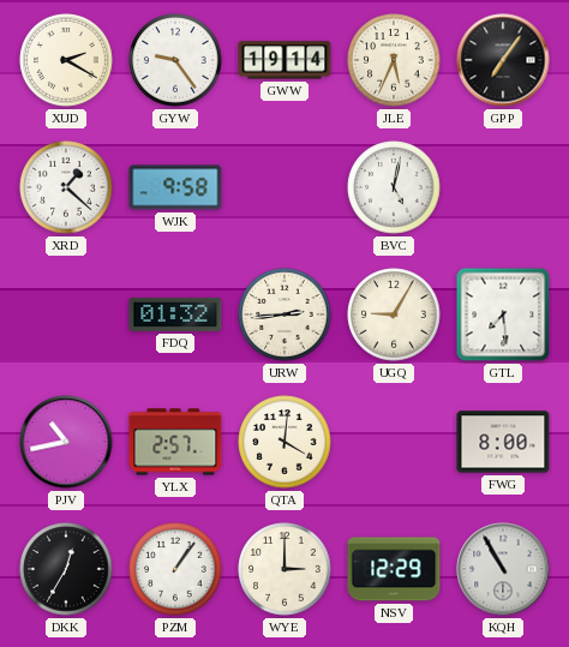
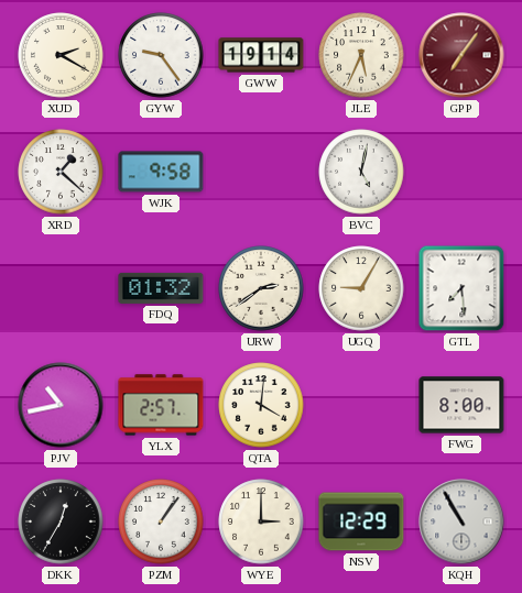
GPP dial: black -> burgundy
URW: 2:44 -> 2:39
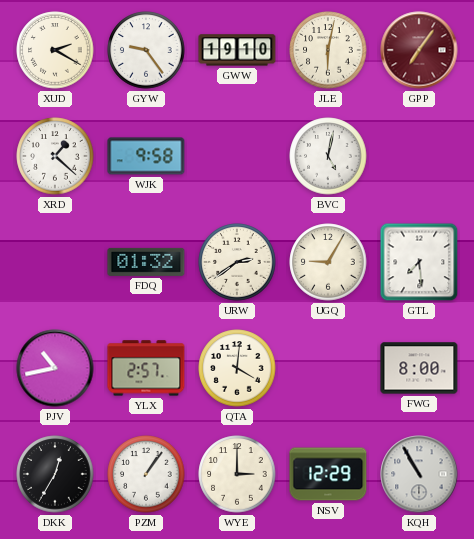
GWW: 19:14 -> 19:10
JLE: 5:34 -> 6:02
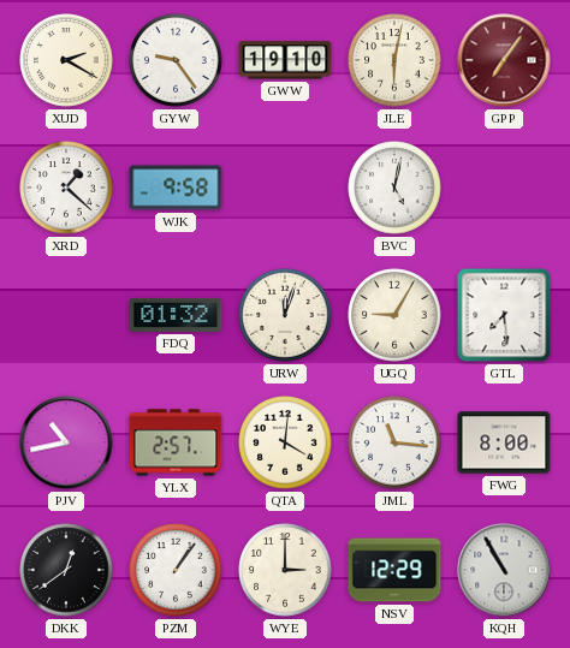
URW: 2:39 -> 12:03
JML: none -> 11:16
DKK: 12:35 -> 12:39
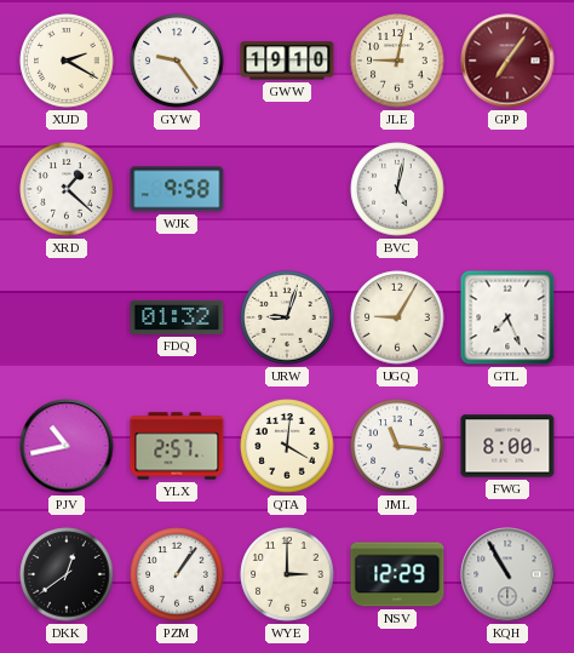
JLE: 6:02 -> 9:02
URW: 12:03 -> 9:03
GTL: 7:29 -> 7:26
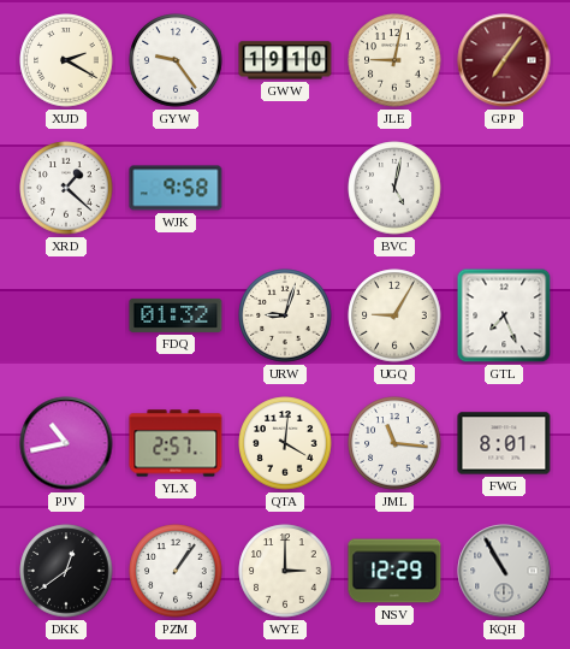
FWG: 8:00 -> 8:01
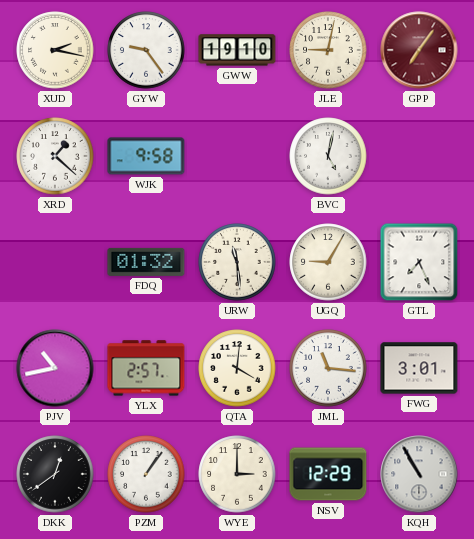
XUD: 2:20 -> 2:17
URW: 9:03 -> 11:29
FWG: 8:01 -> 3:01
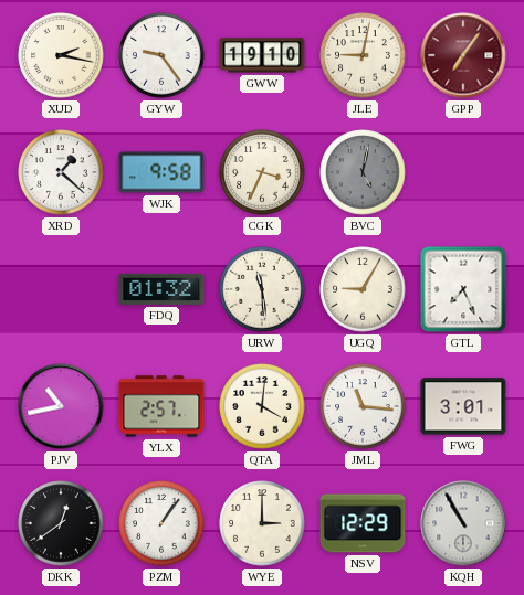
CGK: none -> 3:34
BVC dial: white -> grey
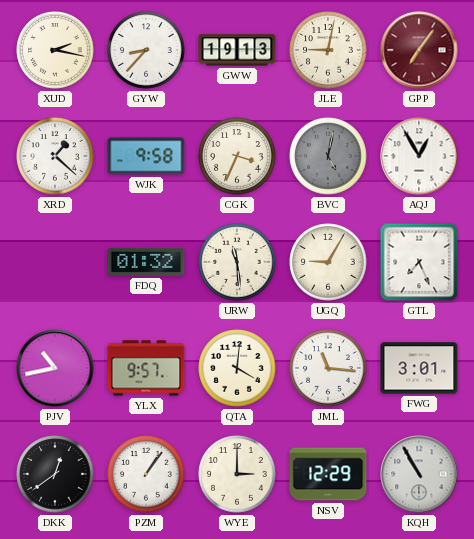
GYW: 9:24 -> 8:37
GWW: 19:10 -> 19:13
AQJ: none -> 12:55
YLX: 2:57 -> 9:57
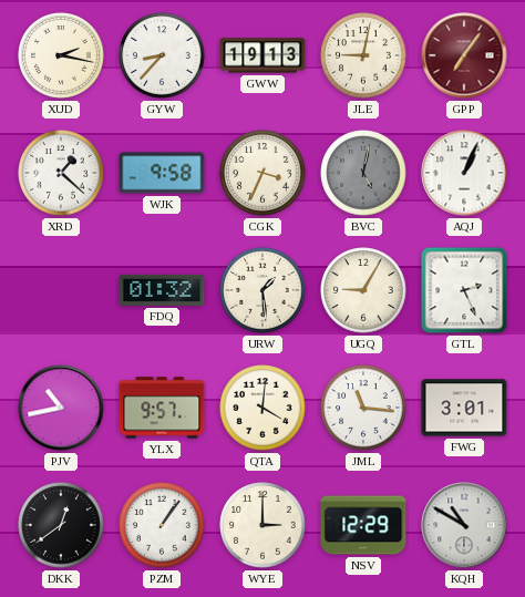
AQJ: 12:55 -> 1:04
URW: 11:29 -> 1:29
GTL: 7:26 -> 2:26
KQH: 10:55 -> 10:50
